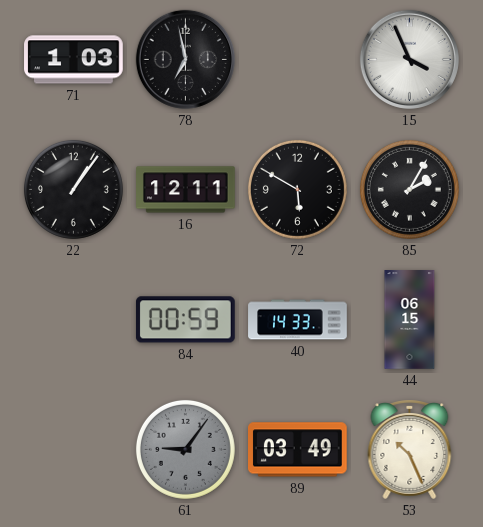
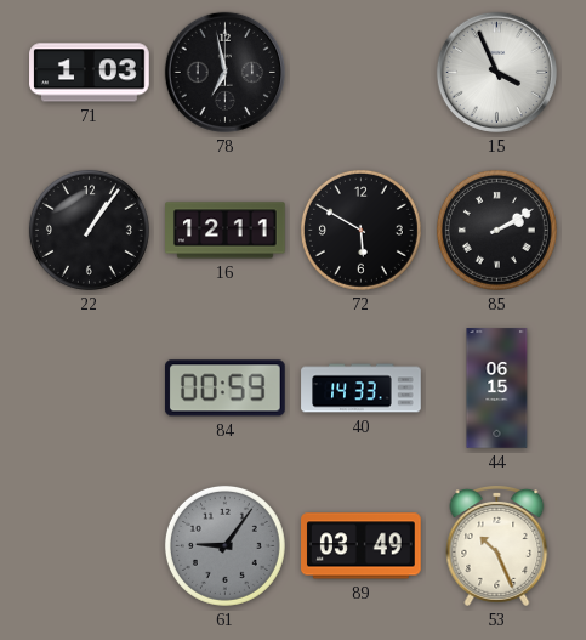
85: 2:05 -> 2:10
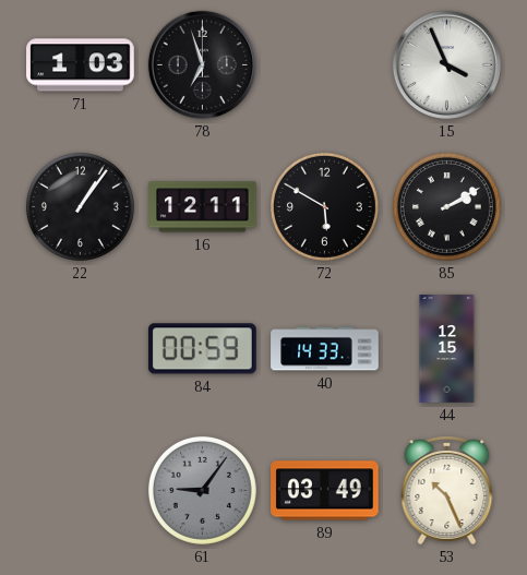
78: 6:58 -> 6:57
44: 06:15 -> 12:15
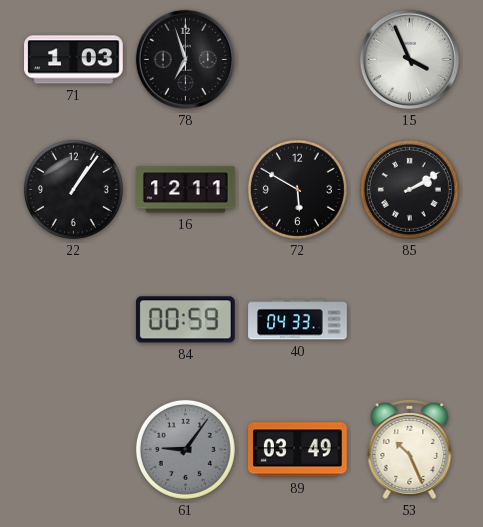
40: 14:33 -> 04:33
44: 12:15 -> none
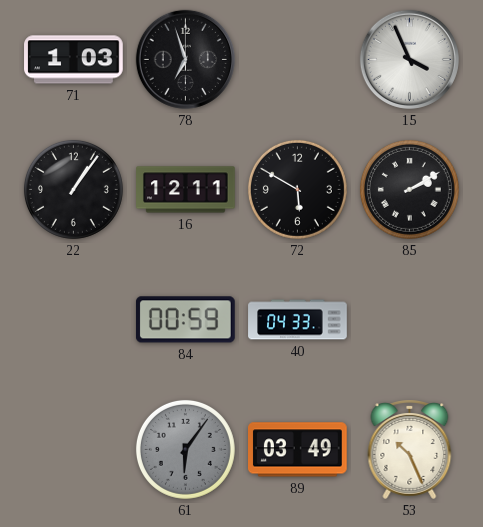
61: 9:06 -> 6:06
